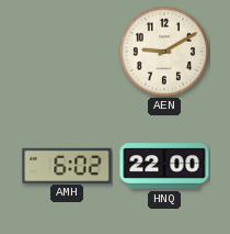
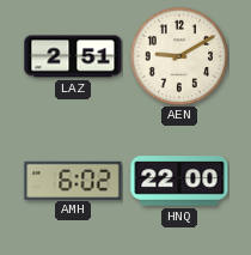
LAZ: none -> 2:51
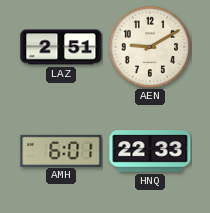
AMH: 6:02 -> 6:01
HNQ: 22:00 -> 22:33
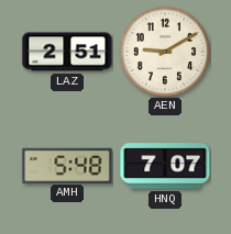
AMH: 6:01 -> 5:48
HNQ: 22:33 -> 7:07
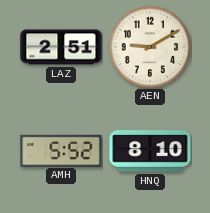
AMH: 5:48 -> 5:52
HNQ: 7:07 -> 8:10
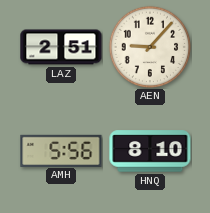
AEN: 9:10 -> 9:07
AMH: 5:52 -> 5:56
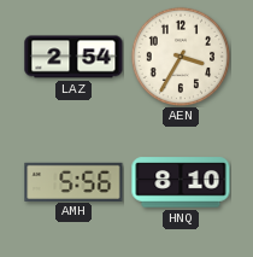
LAZ: 2:51 -> 2:54
AEN: 9:07 -> 3:35
